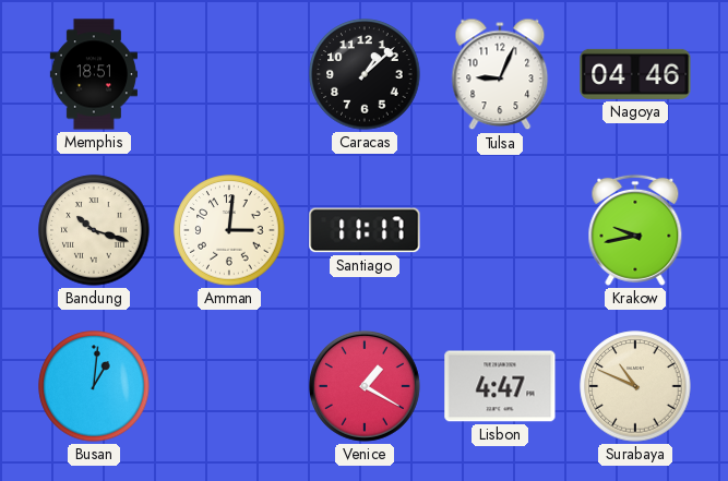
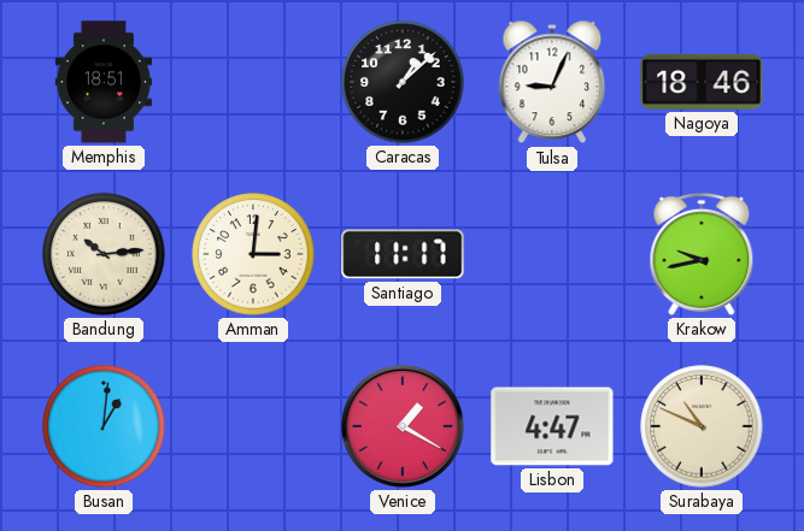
Nagoya: 04:46 -> 18:46
Bandung: 10:18 -> 10:14
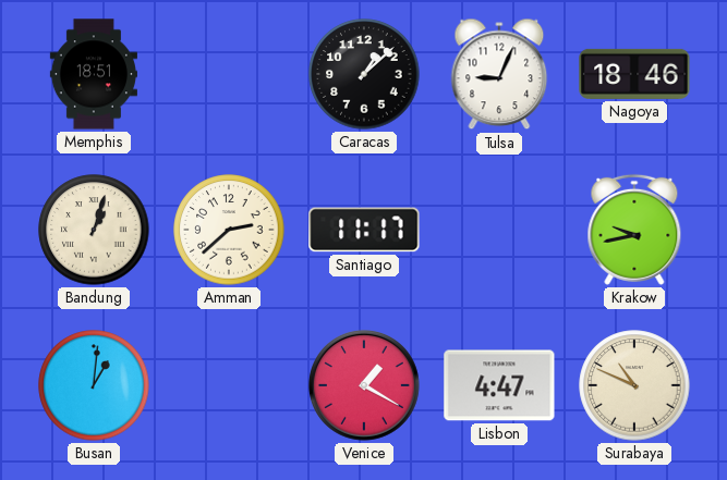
Bandung: 10:14 -> 1:03
Amman: 3:01 -> 2:38
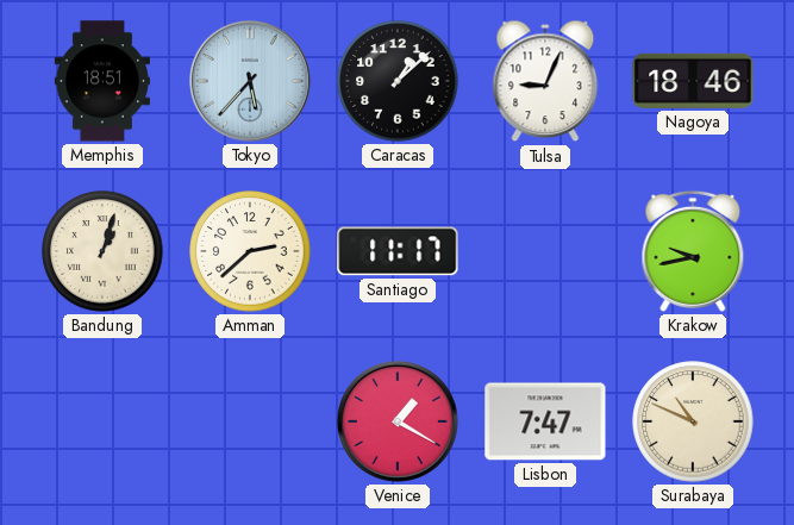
Tokyo: none -> 5:37
Busan: 1:01 -> none
Lisbon: 4:47 -> 7:47
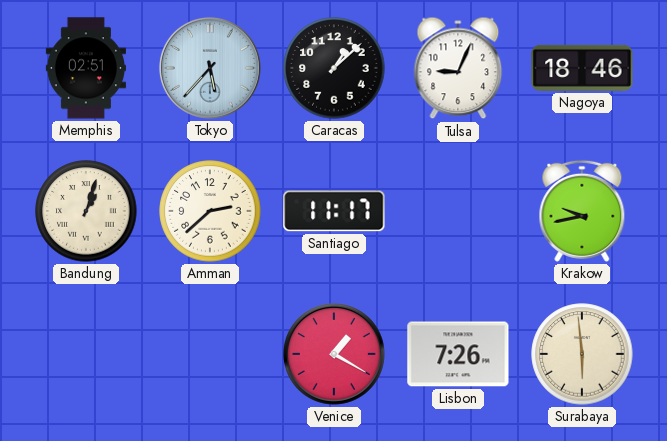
Memphis: 18:51 -> 02:51
Lisbon: 7:47 -> 7:26
Surabaya: 10:49 -> 5:59
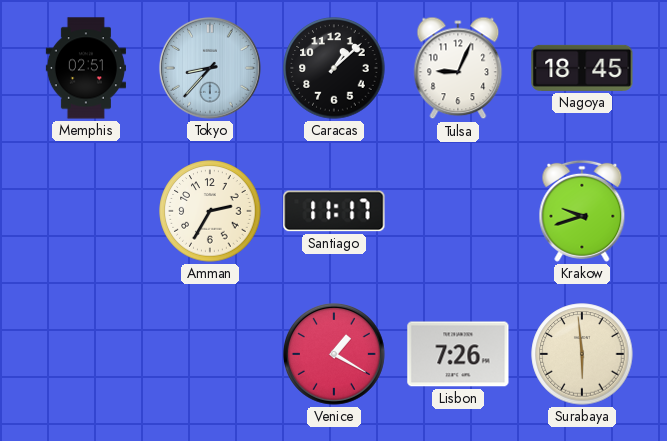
Tokyo: 5:37 -> 8:37
Nagoya: 18:46 -> 18:45
Bandung: 1:03 -> none
Amman: 2:38 -> 2:35
Krakow: 9:43 -> 9:42
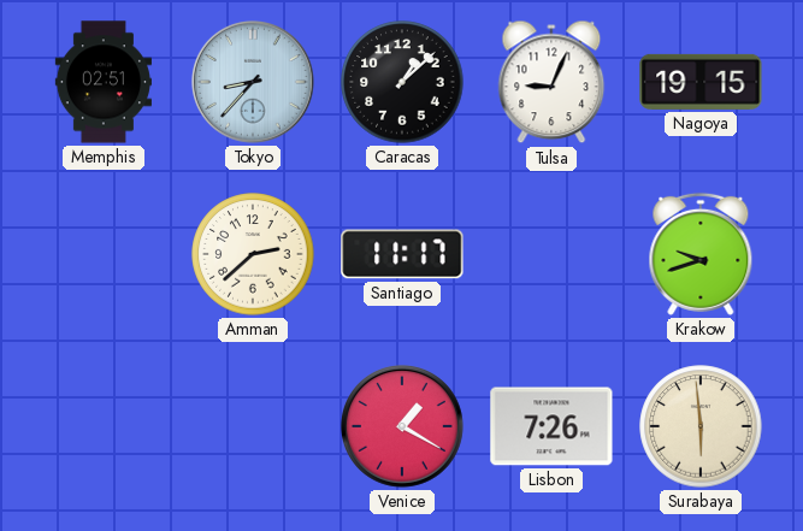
Nagoya: 18:45 -> 19:15
Amman: 2:35 -> 2:38
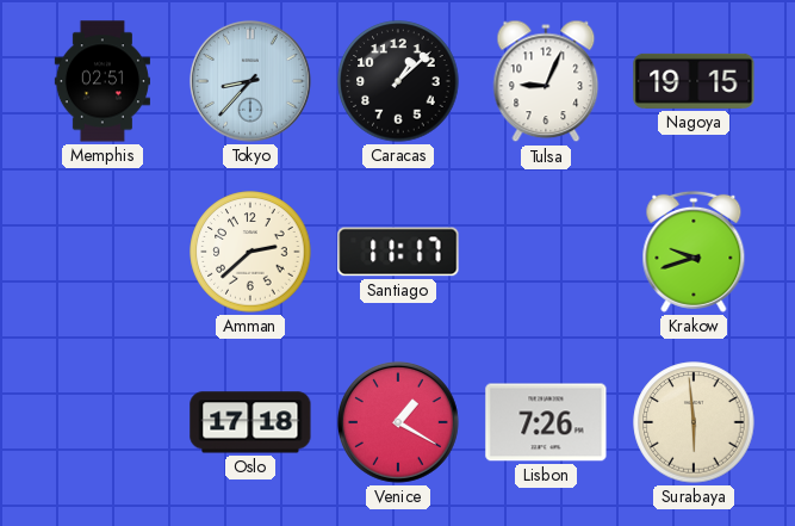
Oslo: none -> 17:18
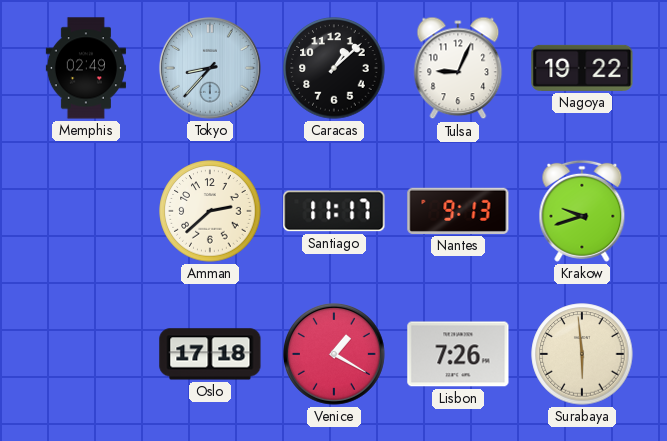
Memphis: 02:51 -> 02:49
Nagoya: 19:15 -> 19:22
Nantes: none -> 9:13
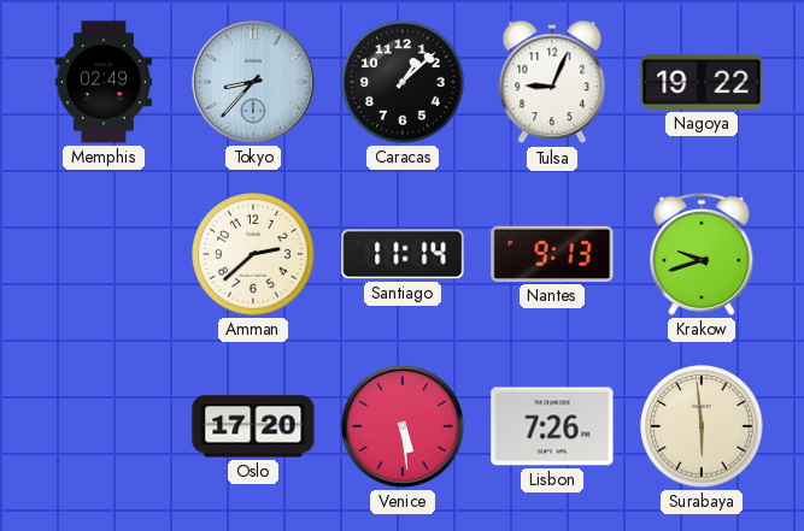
Santiago: 11:17 -> 11:14
Oslo: 17:18 -> 17:20
Venice: 1:20 -> 5:29
